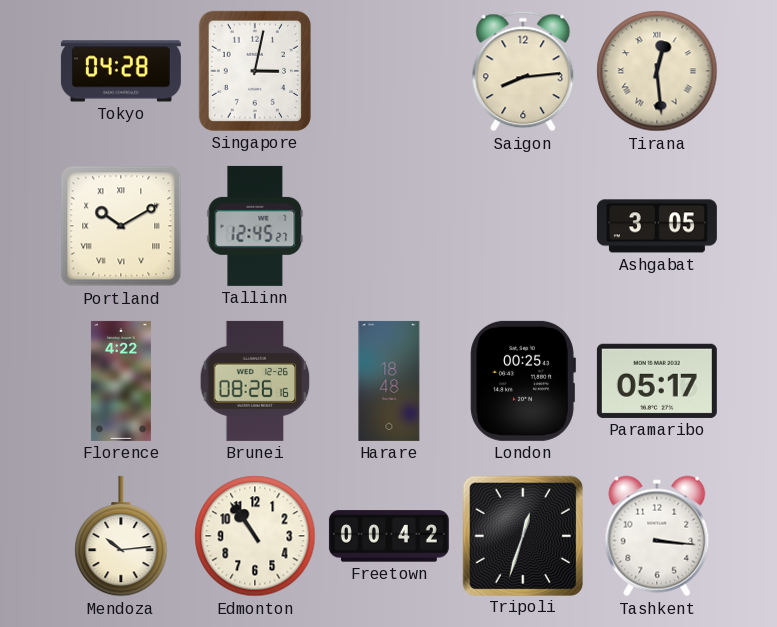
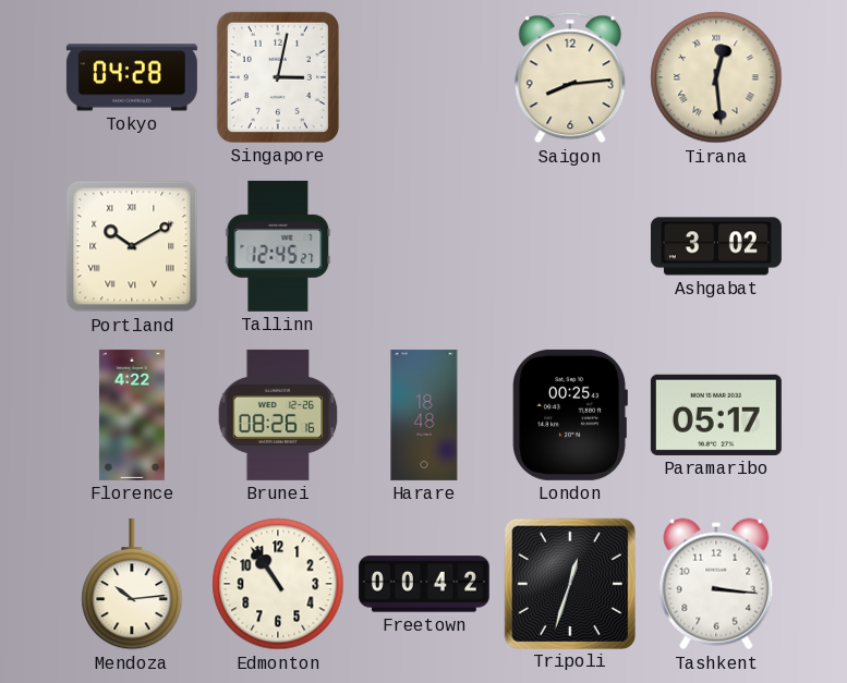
Ashgabat: 3:05 -> 3:02
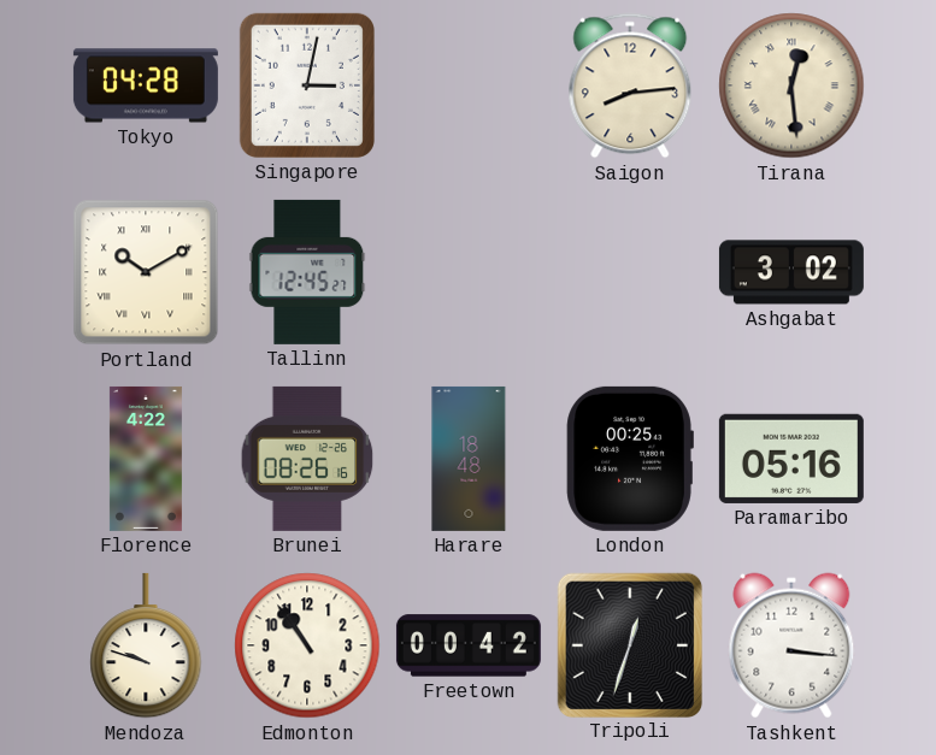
Paramaribo: 05:17 -> 05:16
Mendoza: 10:14 -> 9:48
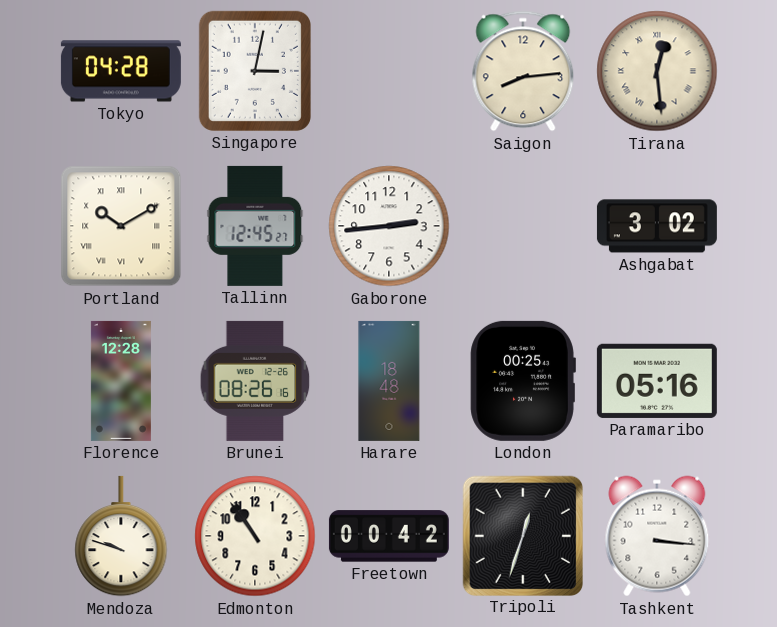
Gaborone: none -> 2:44
Florence: 4:22 -> 12:28
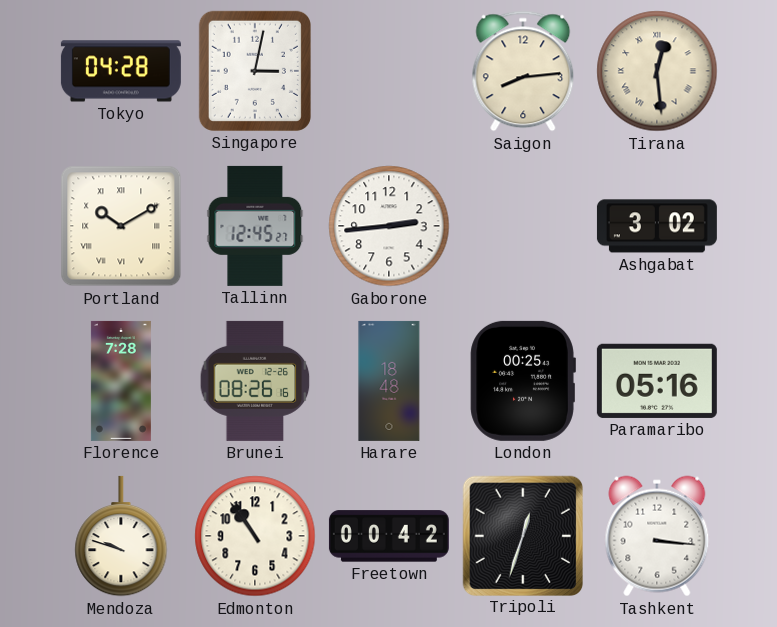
Florence: 12:28 -> 7:28
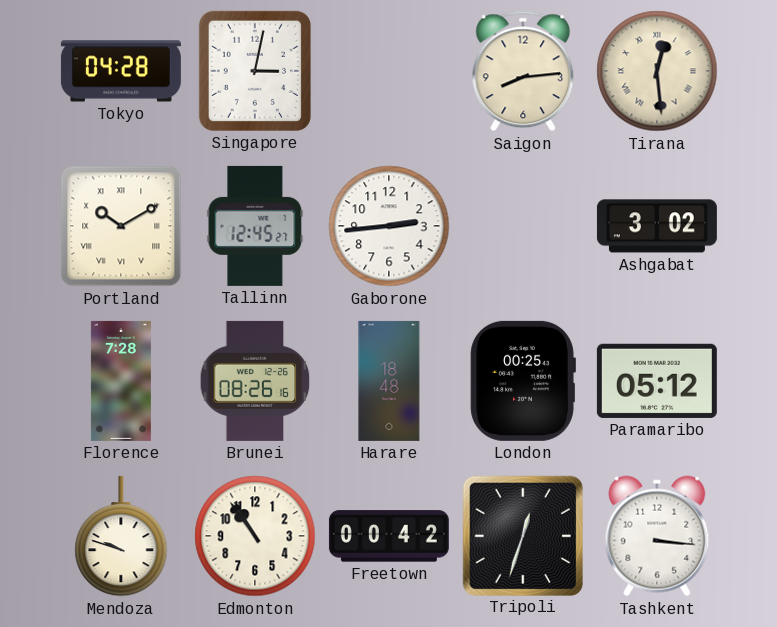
Paramaribo: 05:16 -> 05:12
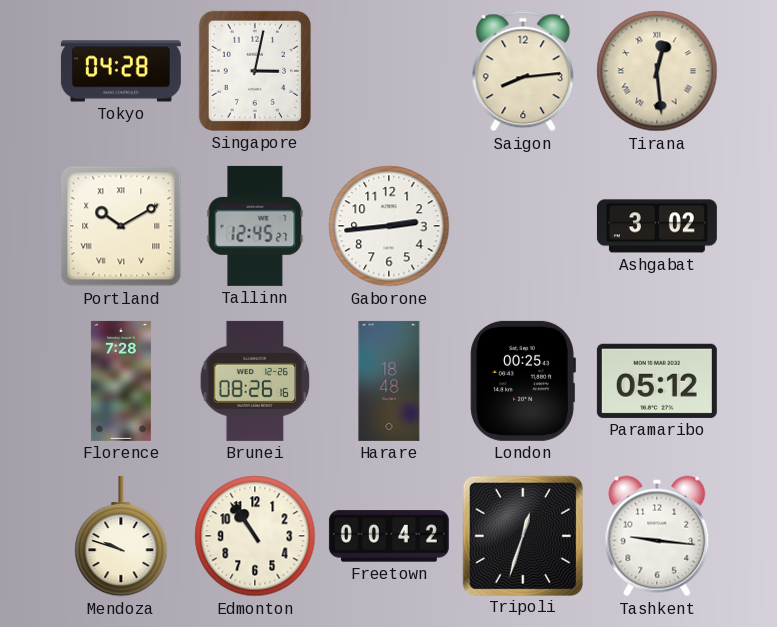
Tashkent: 3:16 -> 9:16
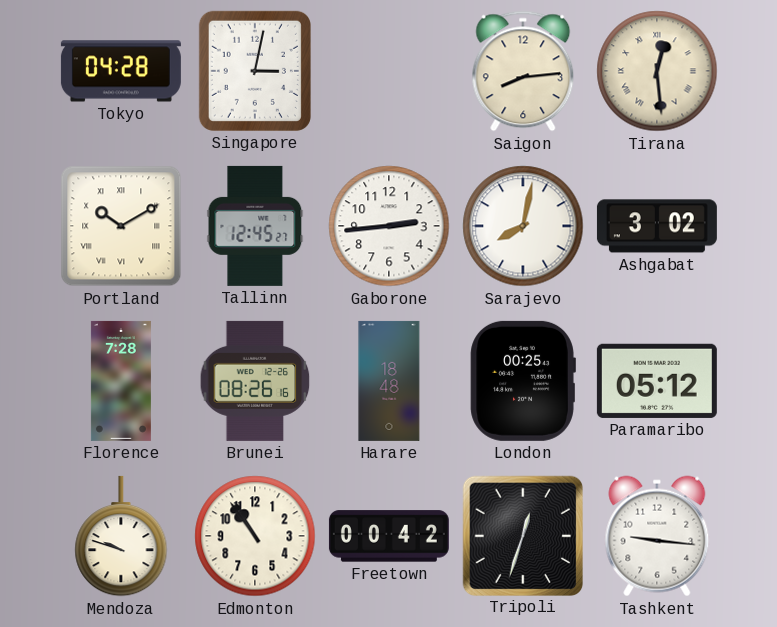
Sarajevo: none -> 8:02
